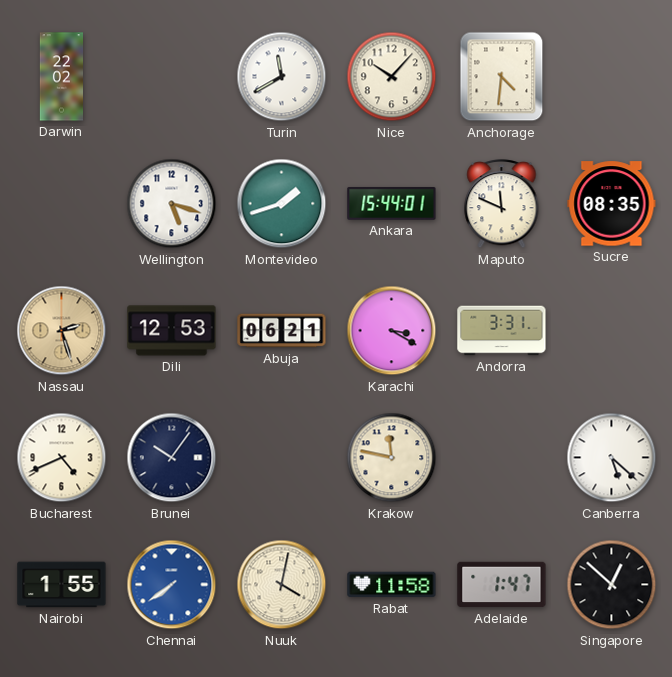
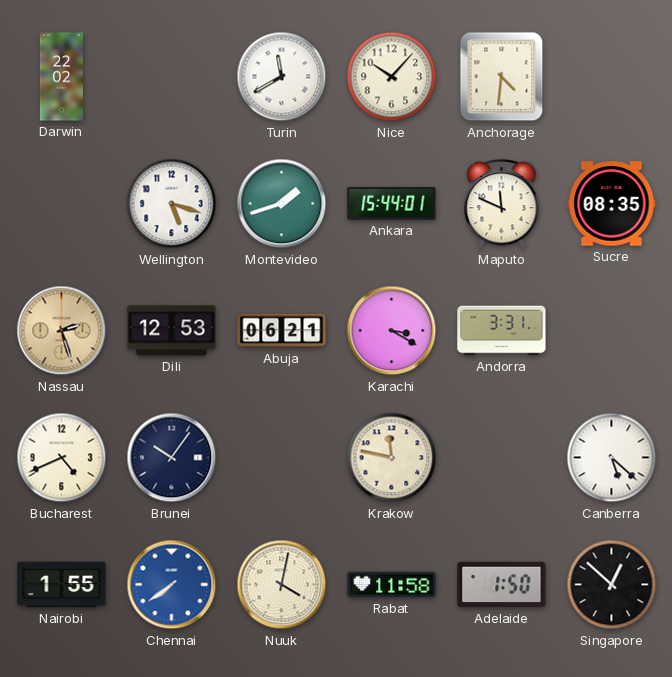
Adelaide: 1:47 -> 1:50
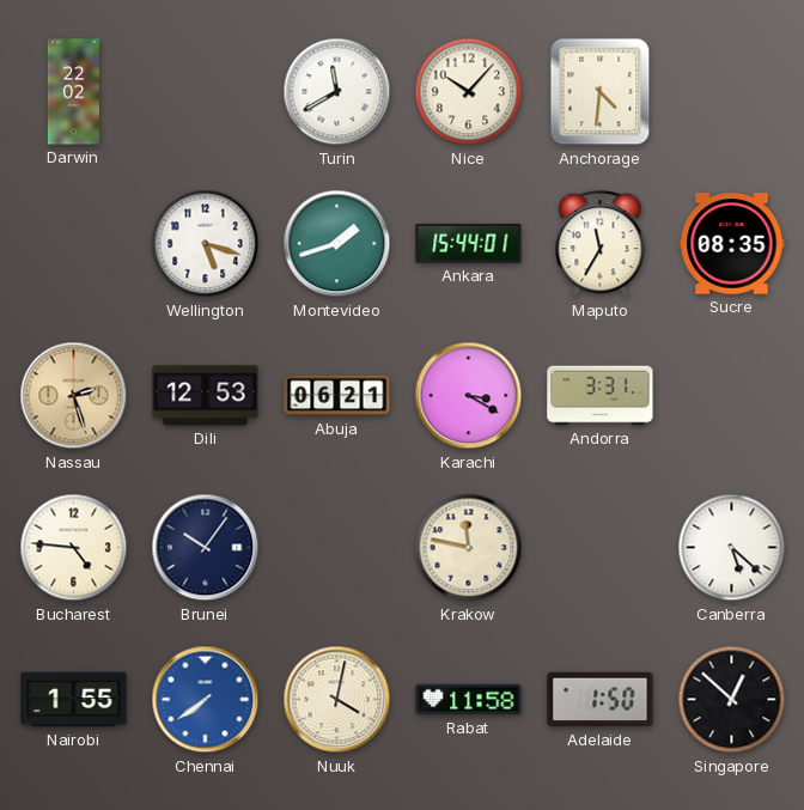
Maputo: 11:49 -> 11:35
Bucharest: 4:41 -> 4:46
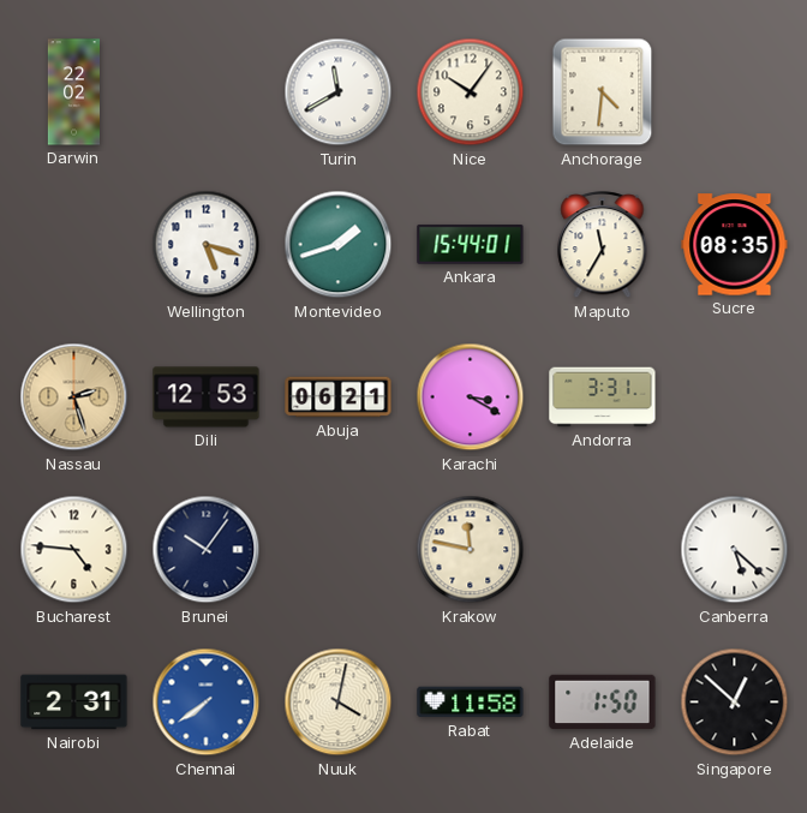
Nice: 10:07 -> 10:06
Nairobi: 1:55 -> 2:31
